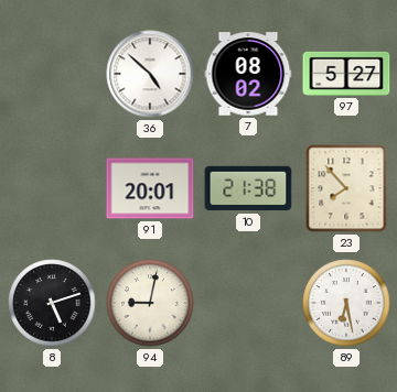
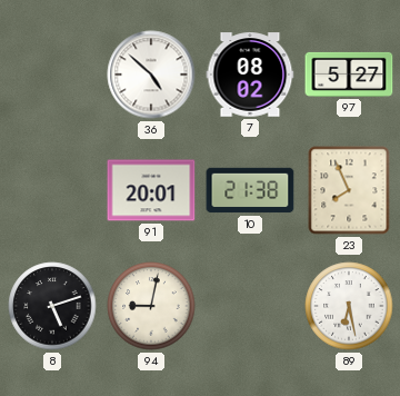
23: 7:53 -> 7:56
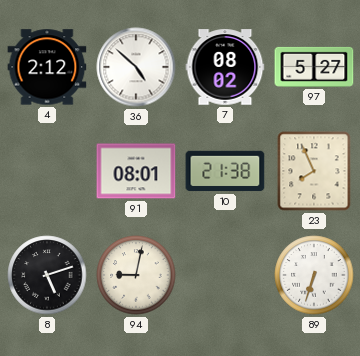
4: none -> 2:12
91: 20:01 -> 08:01
89: 6:28 -> 6:33
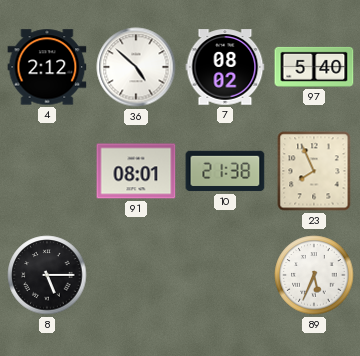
97: 5:27 -> 5:40
8: 5:12 -> 5:15
94: 9:02 -> none
89: 6:33 -> 5:34
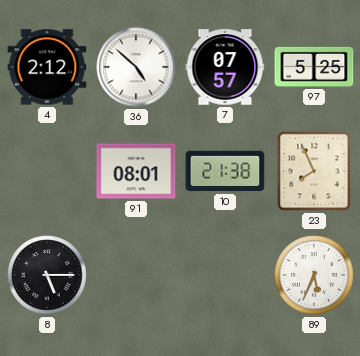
7: 08:02 -> 07:57
97: 5:40 -> 5:25
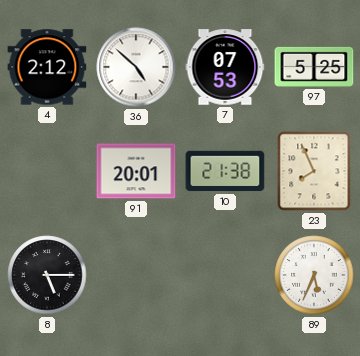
7: 07:57 -> 07:53
91: 08:01 -> 20:01
